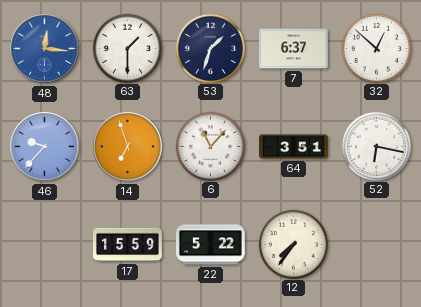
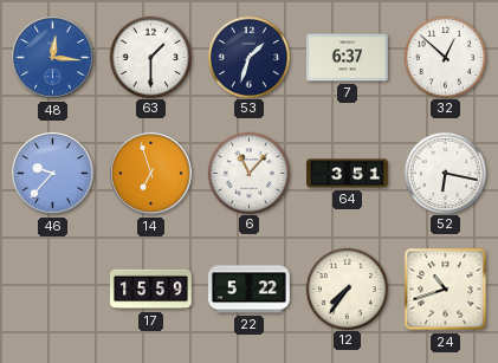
24: none -> 10:42
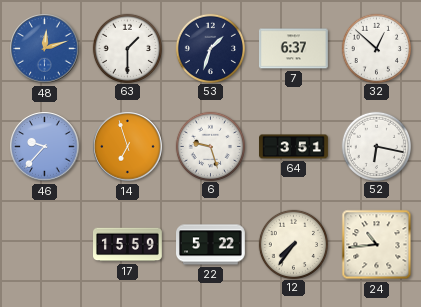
48: 12:16 -> 12:12
6: 11:07 -> 9:27
24: 10:42 -> 10:44
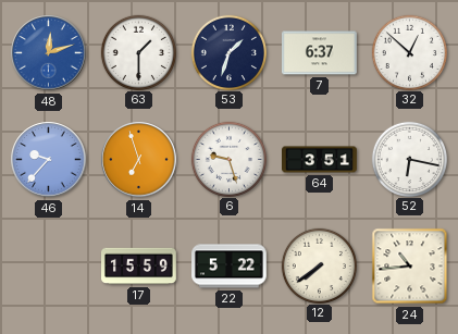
12: 7:36 -> 7:39
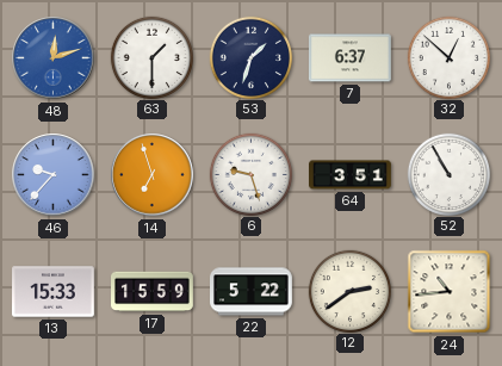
52: 6:17 -> 10:55
13: none -> 15:33
12: 7:39 -> 2:39
